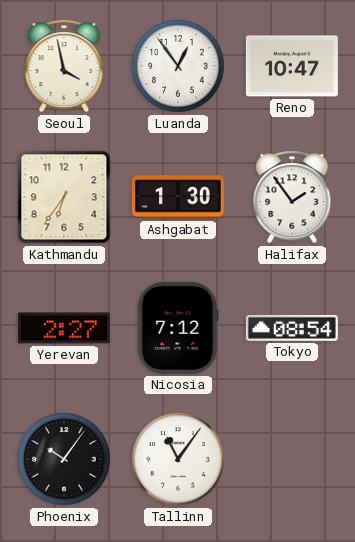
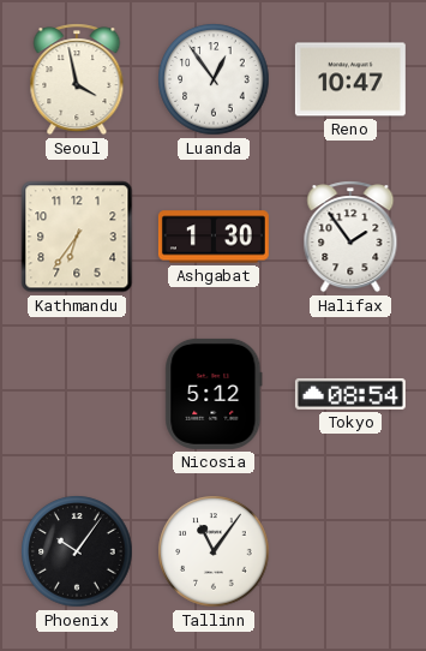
Yerevan: 2:27 -> none
Nicosia: 7:12 -> 5:12
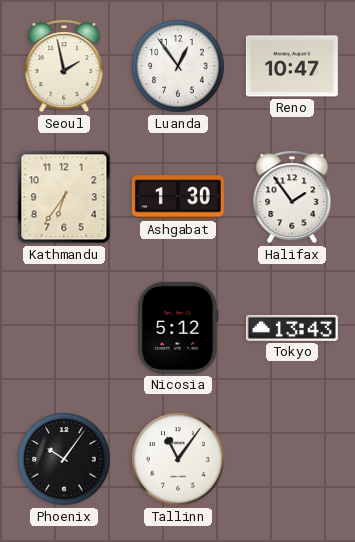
Seoul: 3:58 -> 1:58
Tokyo: 08:54 -> 13:43
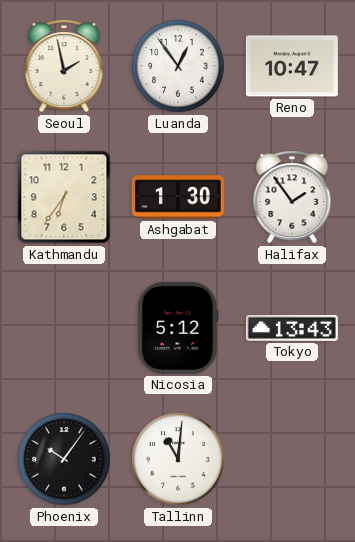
Tallinn: 11:06 -> 11:01
